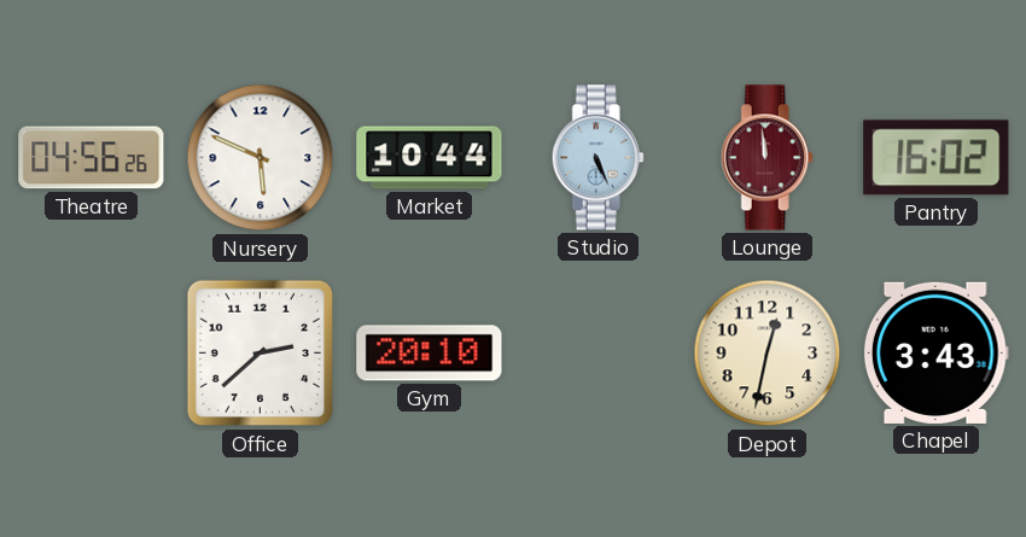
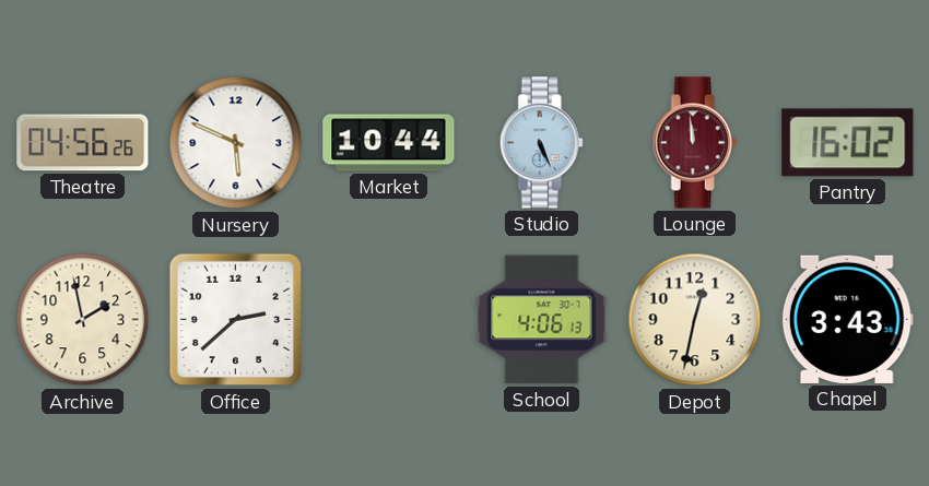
Archive: none -> 1:58
Gym: 20:10 -> none
School: none -> 4:06
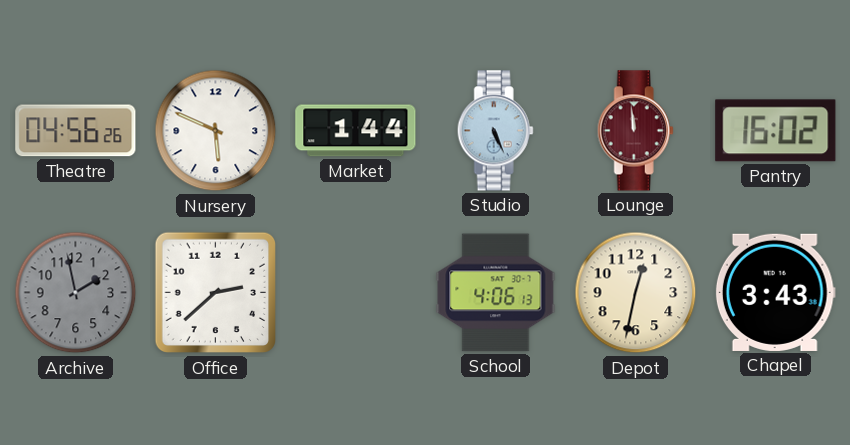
Market: 10:44 -> 1:44
Archive dial: cream -> grey
